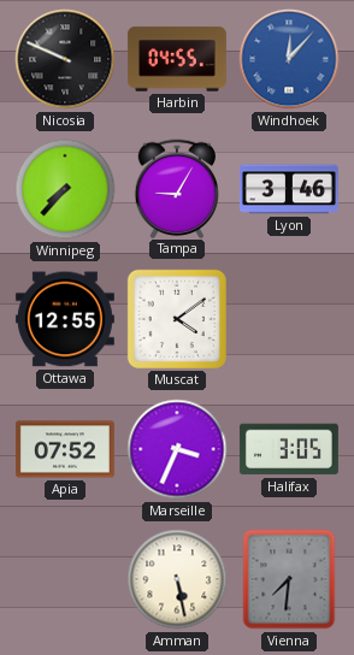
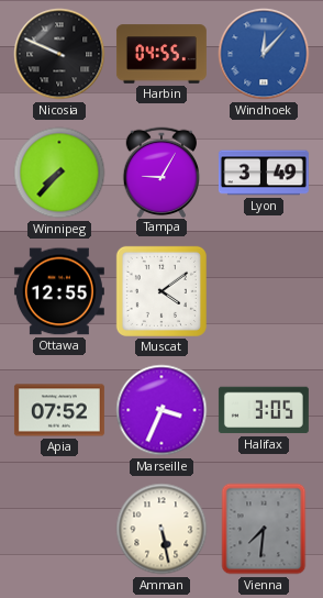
Lyon: 3:46 -> 3:49
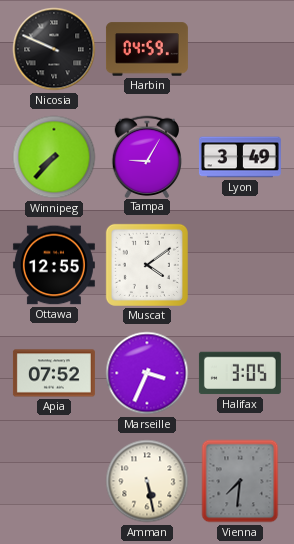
Harbin: 04:55 -> 04:59
Windhoek: 12:07 -> none
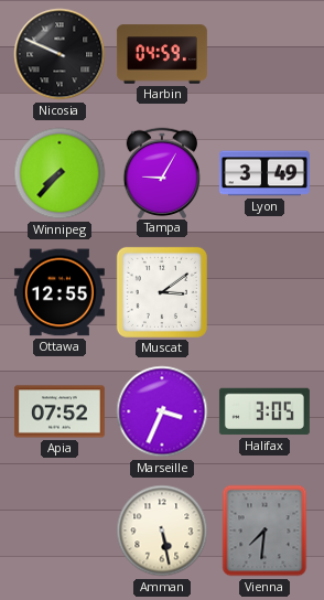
Muscat: 4:09 -> 3:09
